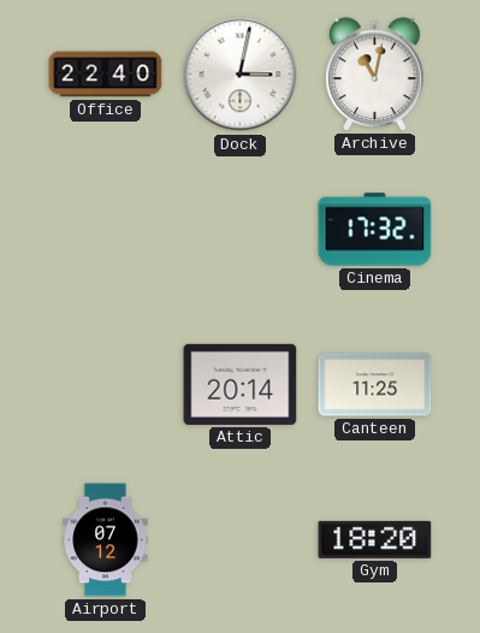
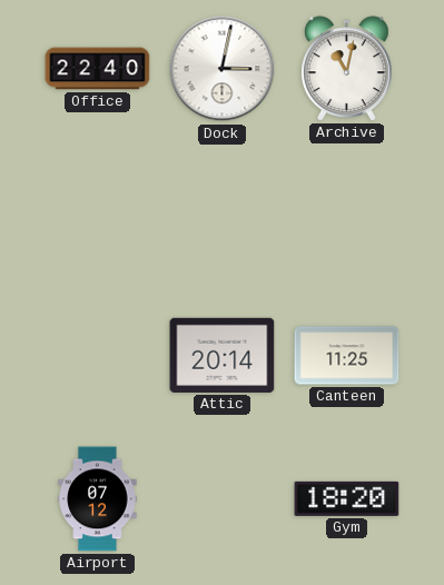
Cinema: 17:32 -> none
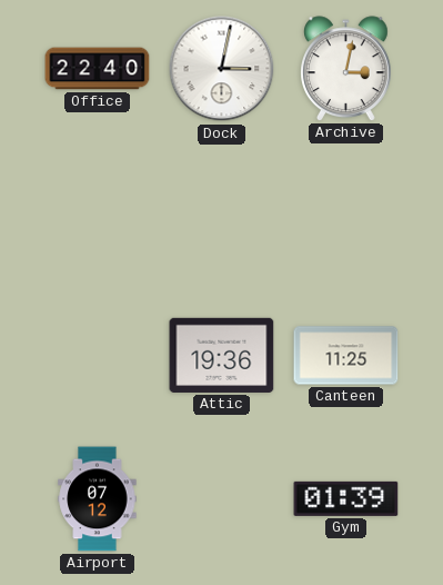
Archive: 11:02 -> 3:02
Attic: 20:14 -> 19:36
Gym: 18:20 -> 01:39
